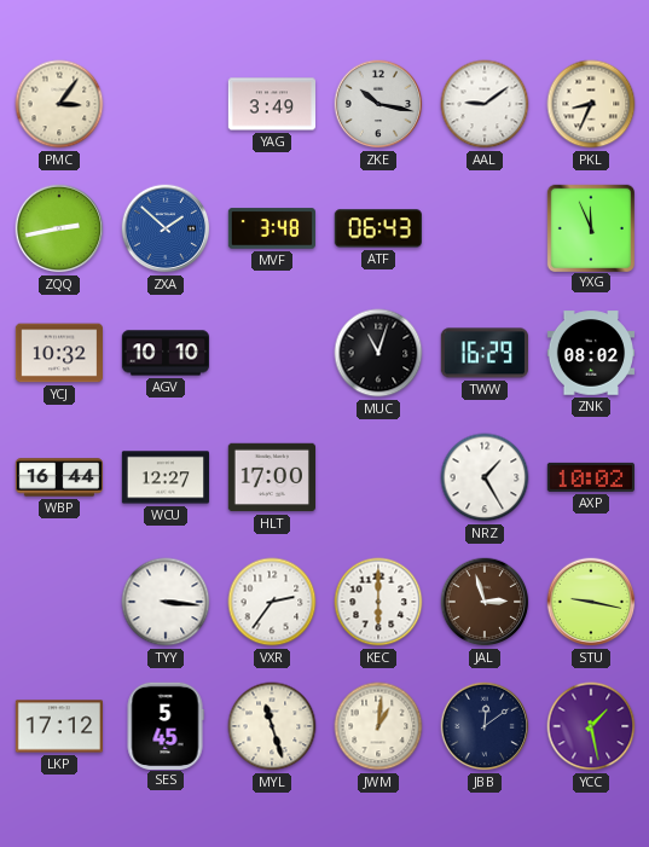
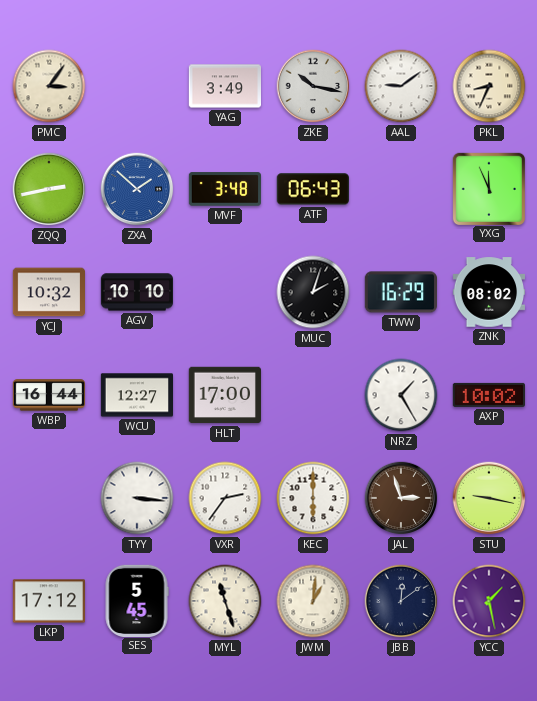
MUC: 11:03 -> 2:03
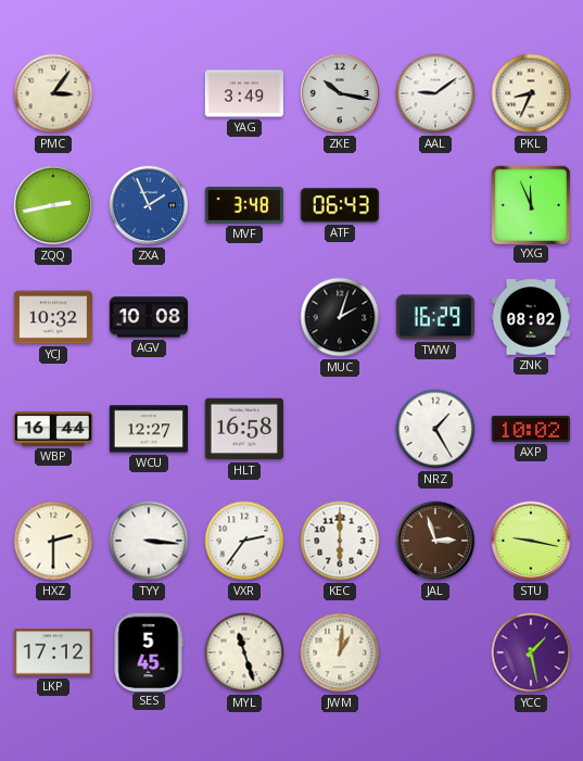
ZXA: 1:52 -> 1:56
AGV: 10:10 -> 10:08
HLT: 17:00 -> 16:58
HXZ: none -> 2:30
JBB: 12:09 -> none
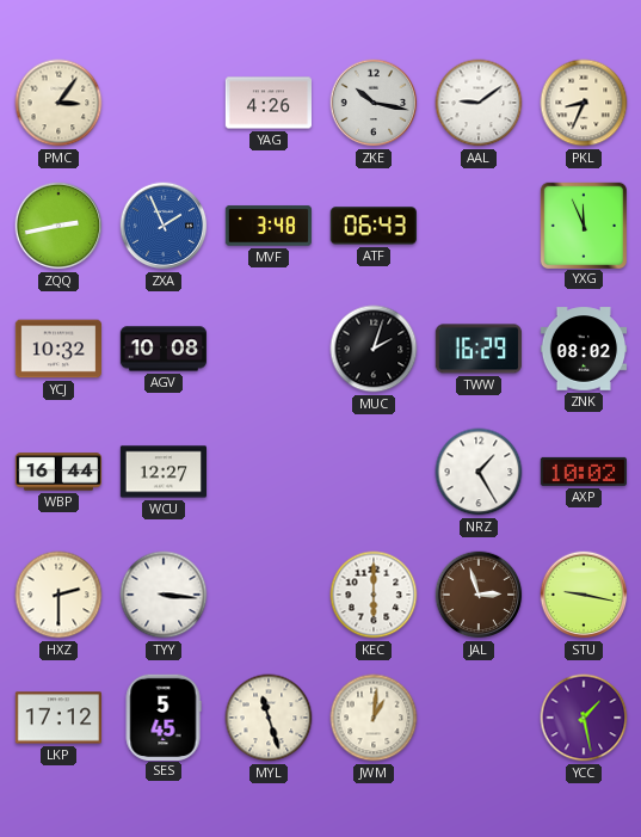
YAG: 3:49 -> 4:26
HLT: 16:58 -> none
VXR: 2:36 -> none
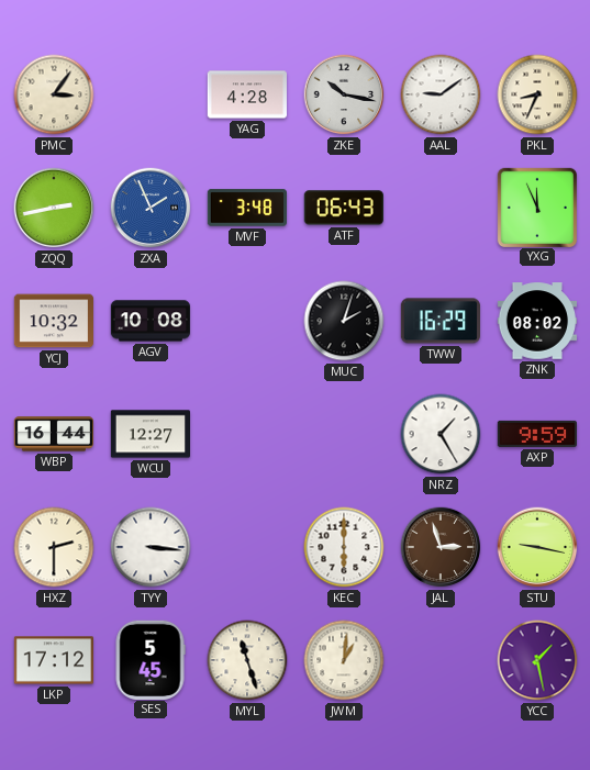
YAG: 4:26 -> 4:28
AXP: 10:02 -> 9:59
